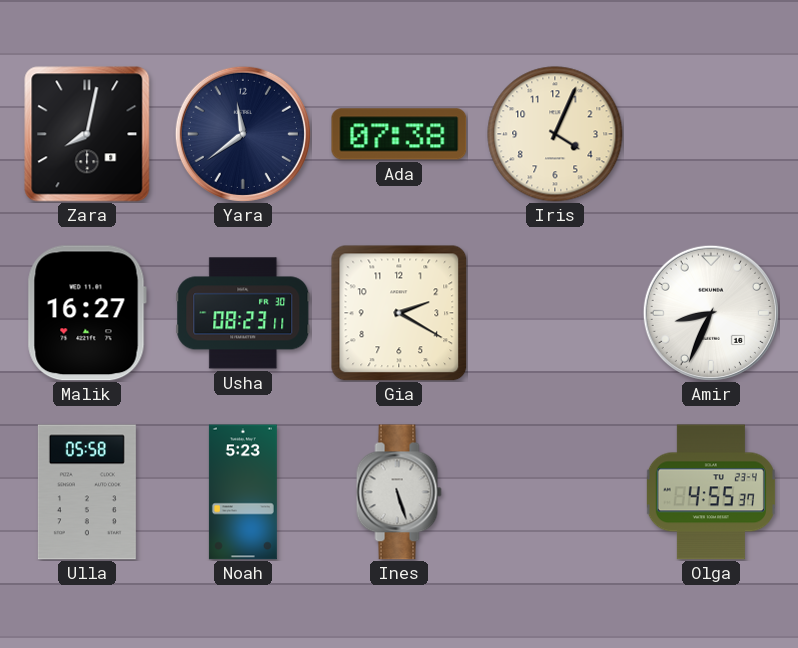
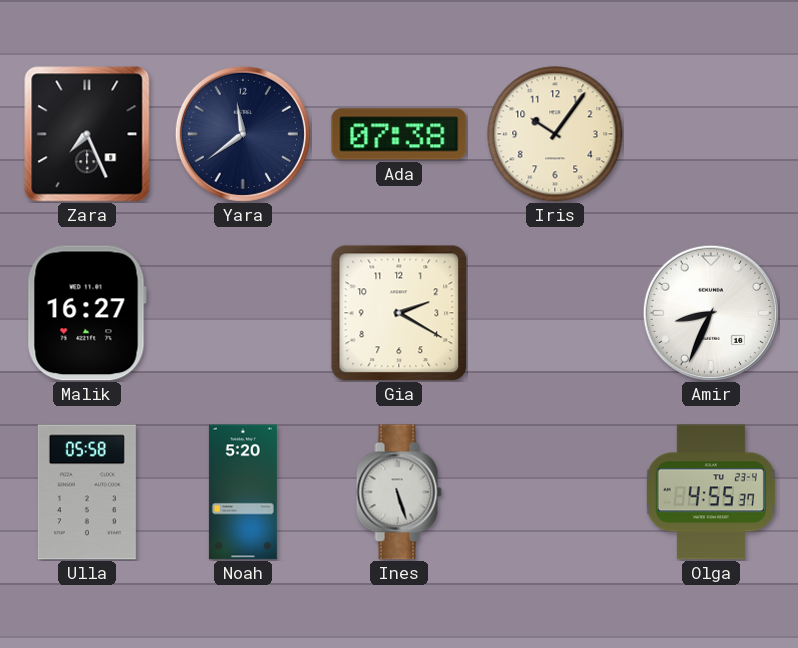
Zara: 8:02 -> 7:26
Iris: 4:04 -> 10:06
Usha: 08:23 -> none
Noah: 5:23 -> 5:20
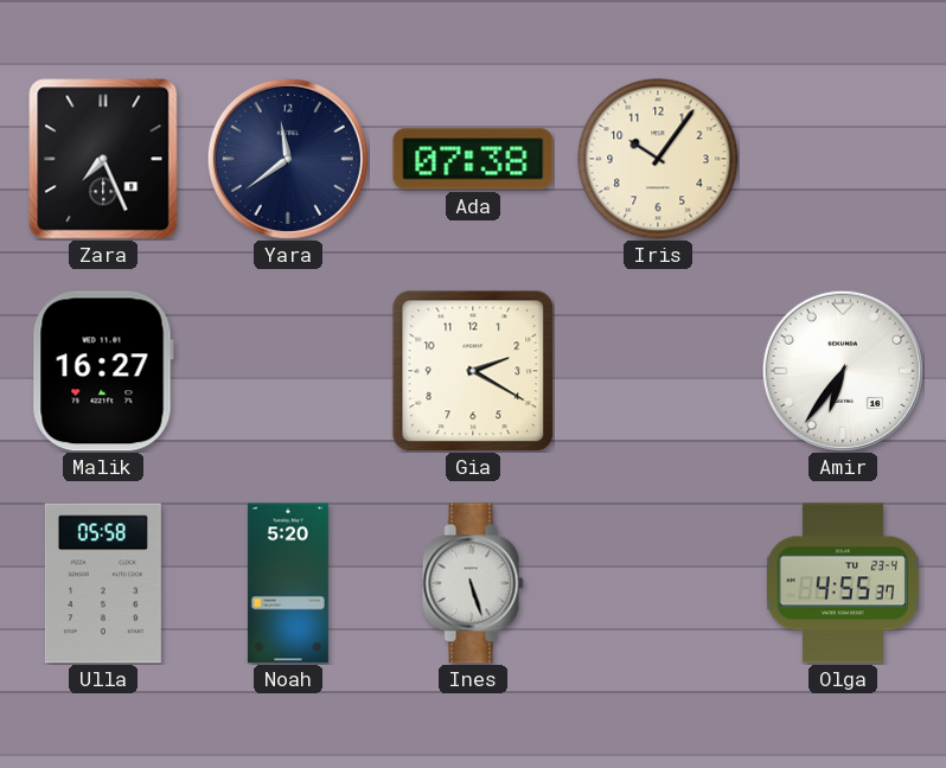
Amir: 8:34 -> 6:36
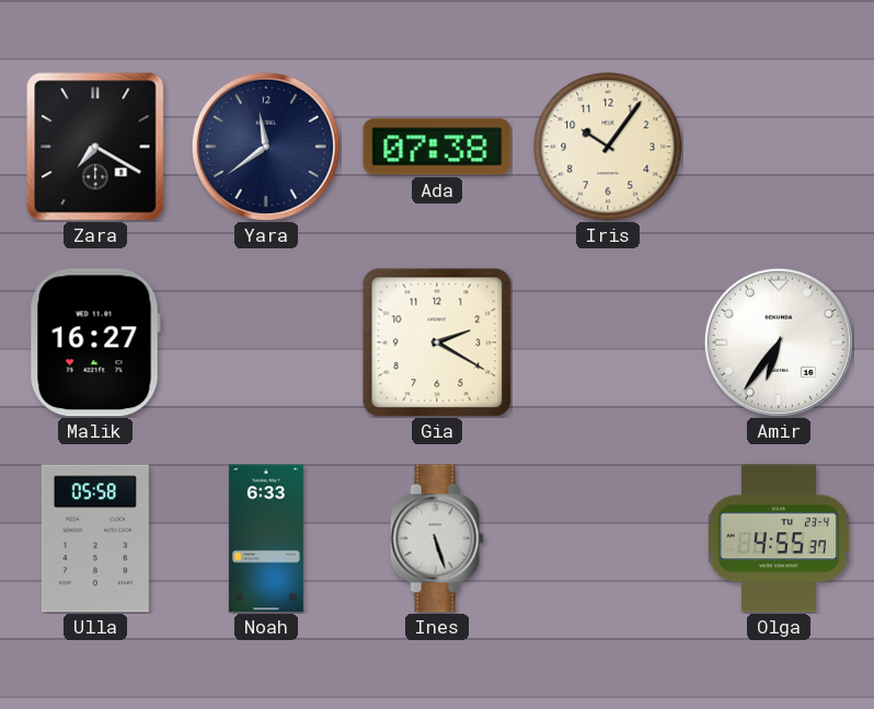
Zara: 7:26 -> 7:20
Noah: 5:20 -> 6:33
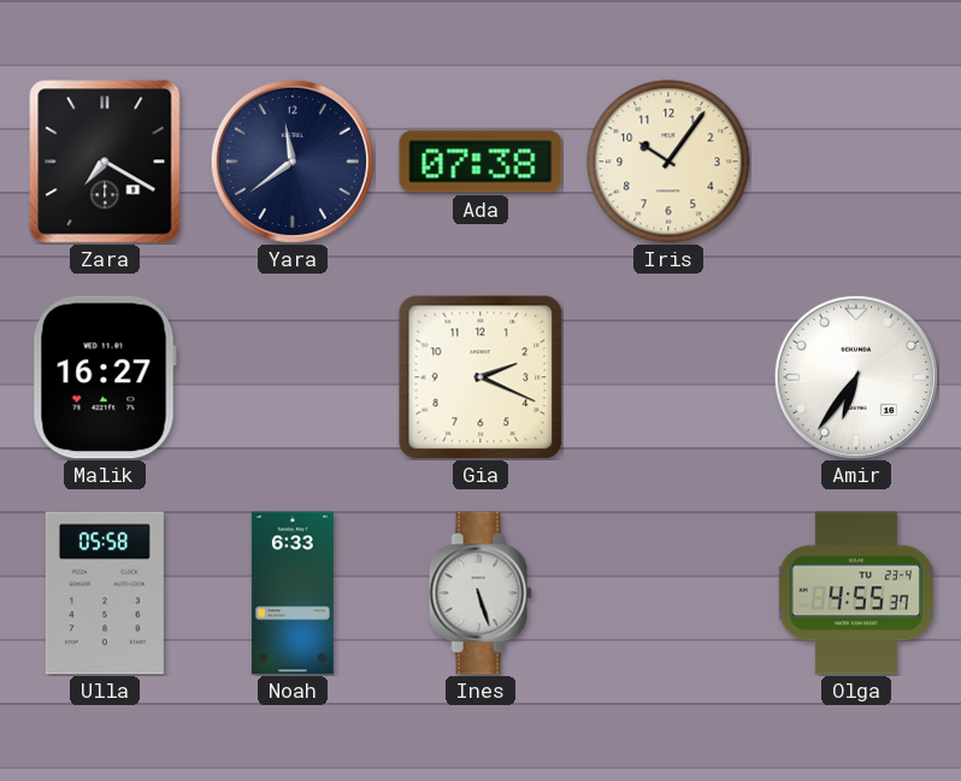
Gia: 2:20 -> 2:19
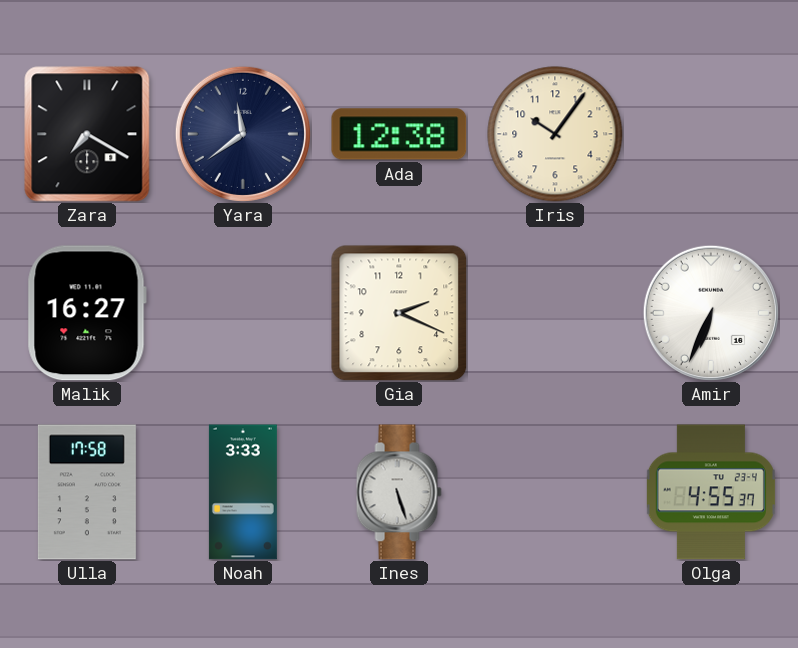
Ada: 07:38 -> 12:38
Amir: 6:36 -> 6:34
Ulla: 05:58 -> 17:58
Noah: 6:33 -> 3:33
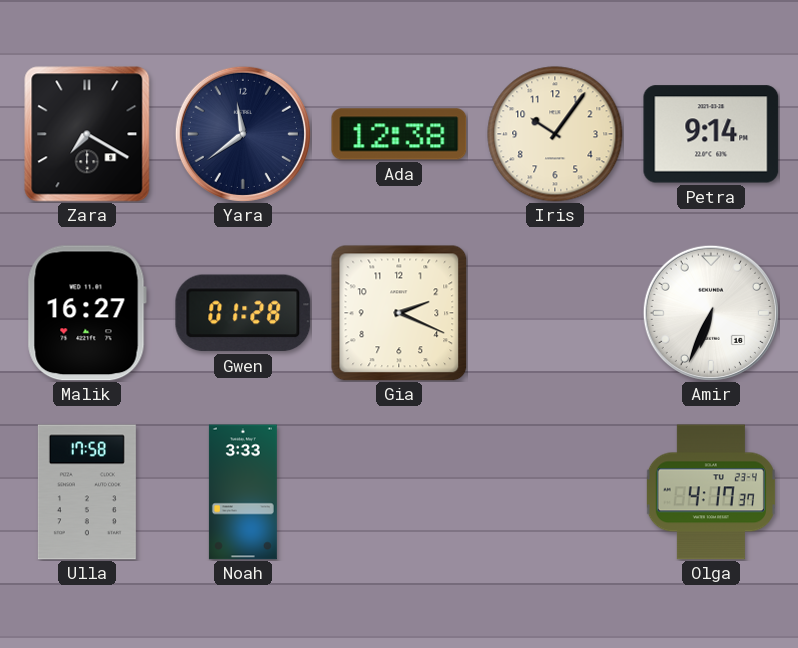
Petra: none -> 9:14
Gwen: none -> 01:28
Ines: 5:27 -> none
Olga: 4:55 -> 4:17
